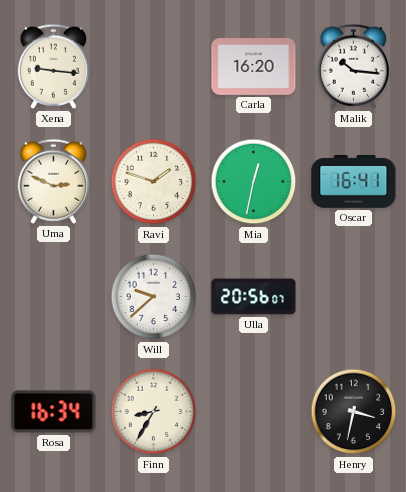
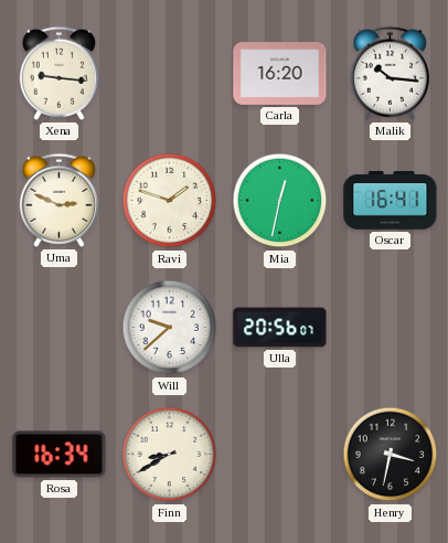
Finn: 8:35 -> 8:40
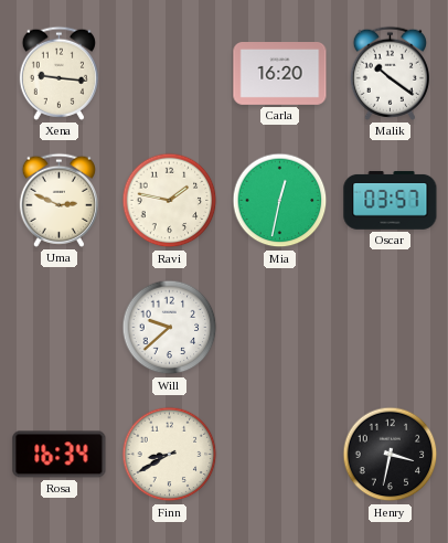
Malik: 10:16 -> 10:21
Ravi: 1:48 -> 1:47
Oscar: 16:41 -> 03:57
Ulla: 20:56 -> none
